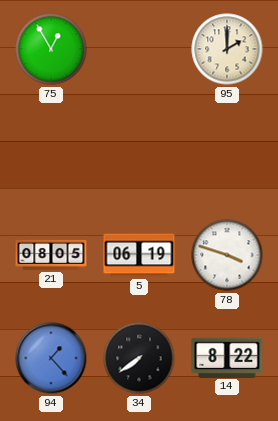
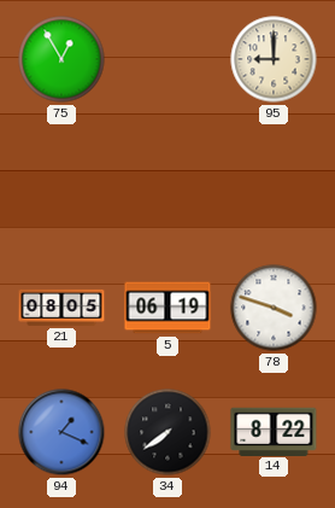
95: 2:00 -> 9:00
94: 1:23 -> 1:19
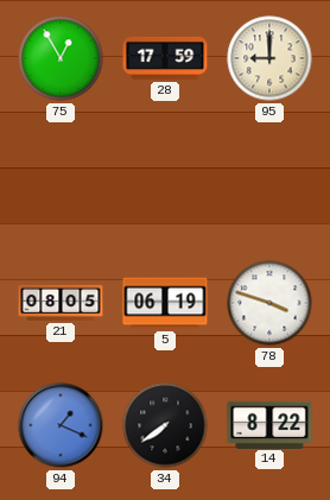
28: none -> 17:59
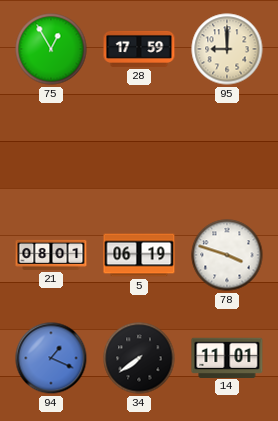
21: 08:05 -> 08:01
14: 8:22 -> 11:01
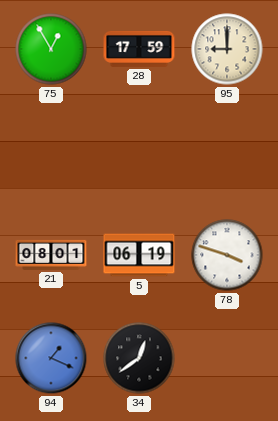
34: 7:39 -> 12:39
14: 11:01 -> none
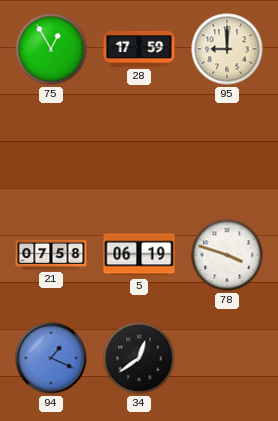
21: 08:01 -> 07:58
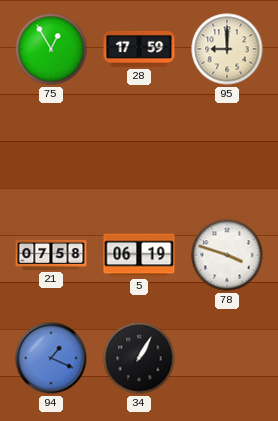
34: 12:39 -> 1:05
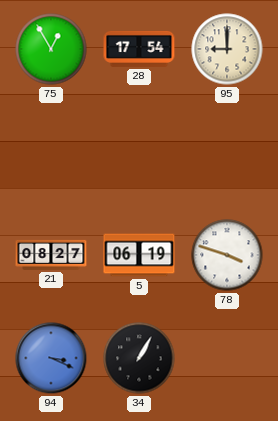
28: 17:59 -> 17:54
21: 07:58 -> 08:27
94: 1:19 -> 3:19
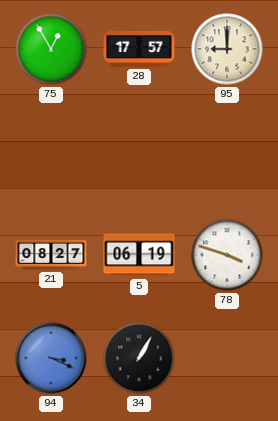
28: 17:54 -> 17:57
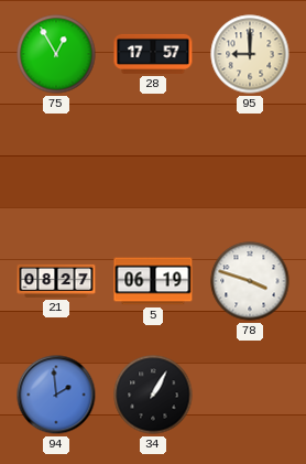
94: 3:19 -> 1:59
